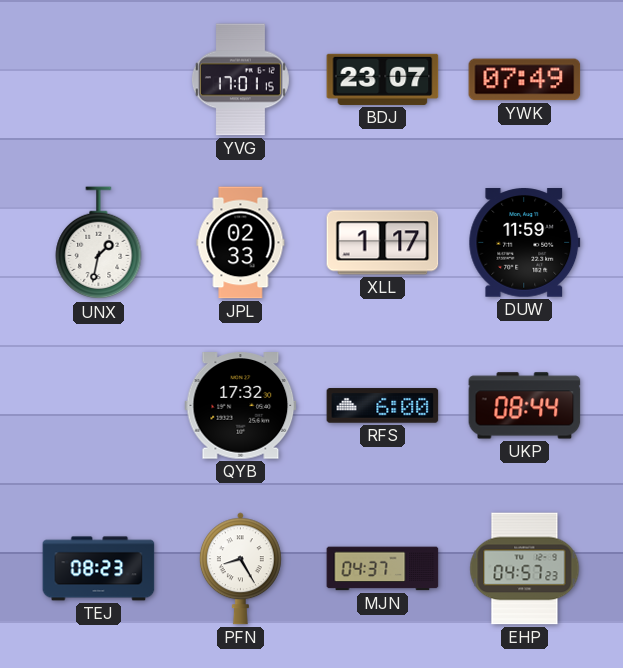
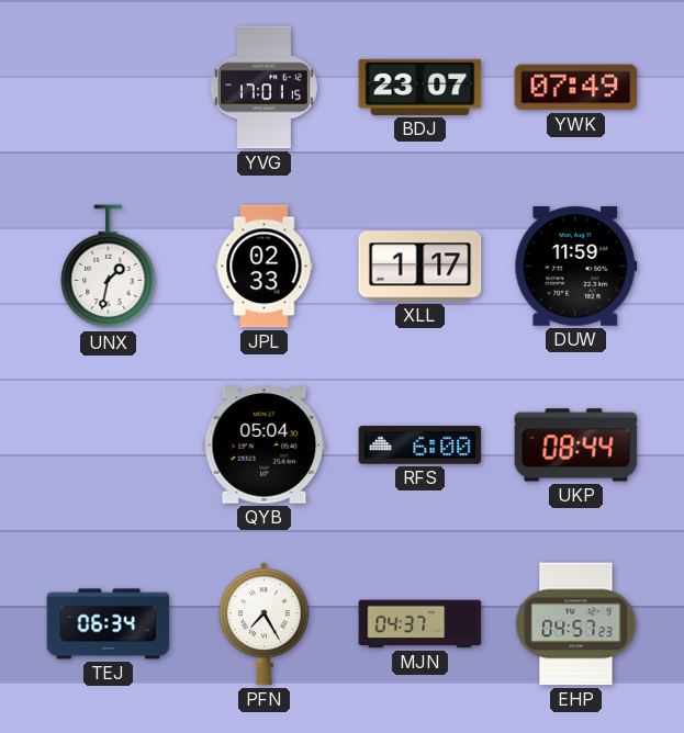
QYB: 17:32 -> 05:04
TEJ: 08:23 -> 06:34
PFN: 8:25 -> 7:25
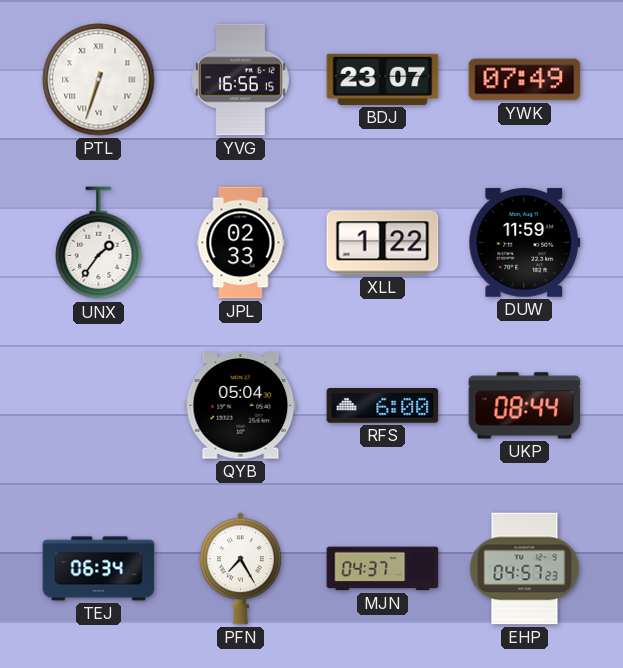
PTL: none -> 6:33
YVG: 17:01 -> 16:56
UNX: 1:32 -> 1:36
XLL: 1:17 -> 1:22
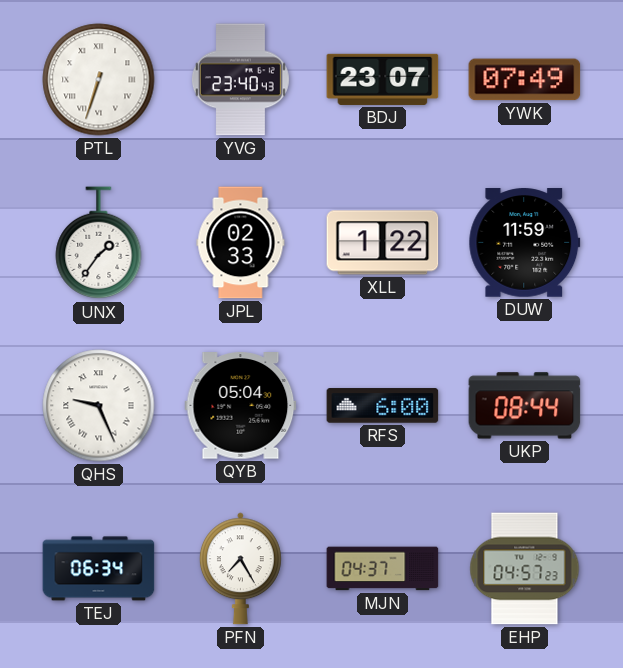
YVG: 16:56 -> 23:40
QHS: none -> 9:26
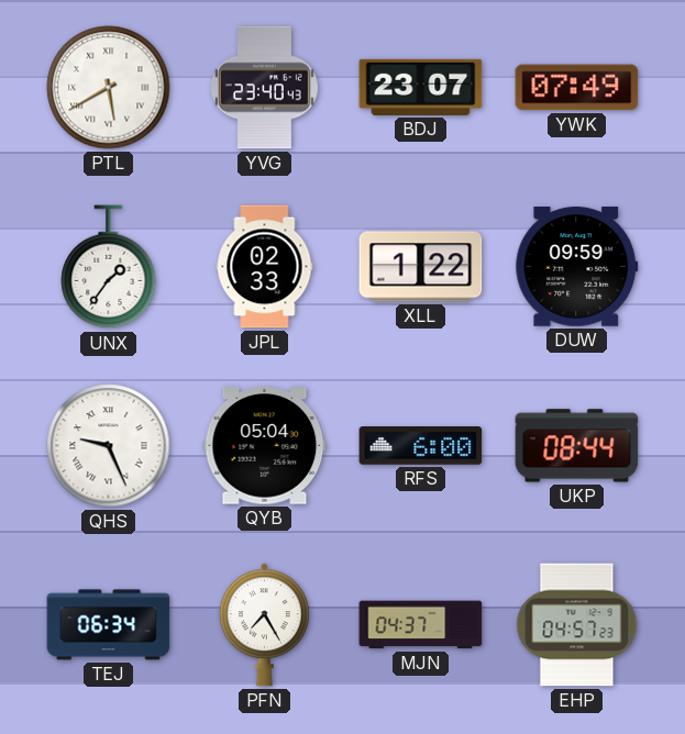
PTL: 6:33 -> 5:40
DUW: 11:59 -> 09:59
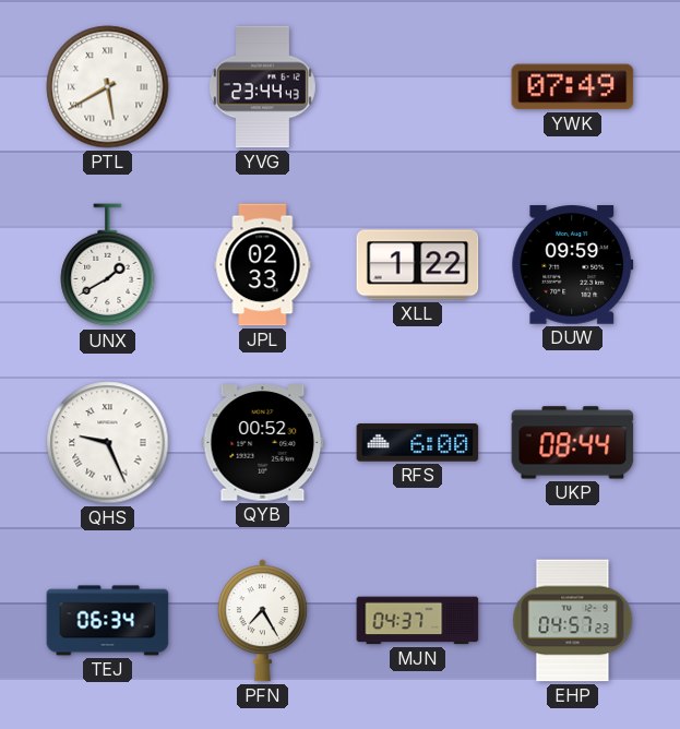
YVG: 23:40 -> 23:44
BDJ: 23:07 -> none
UNX: 1:36 -> 1:40
QYB: 05:04 -> 00:52
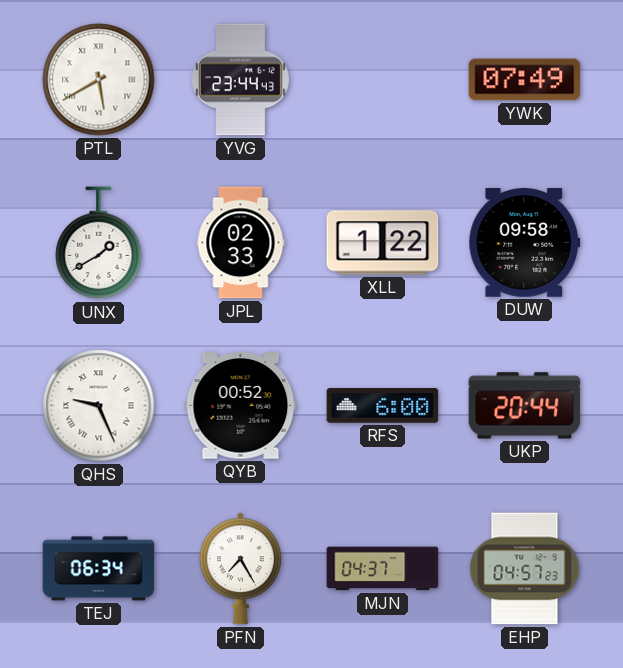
DUW: 09:59 -> 09:58
UKP: 08:44 -> 20:44
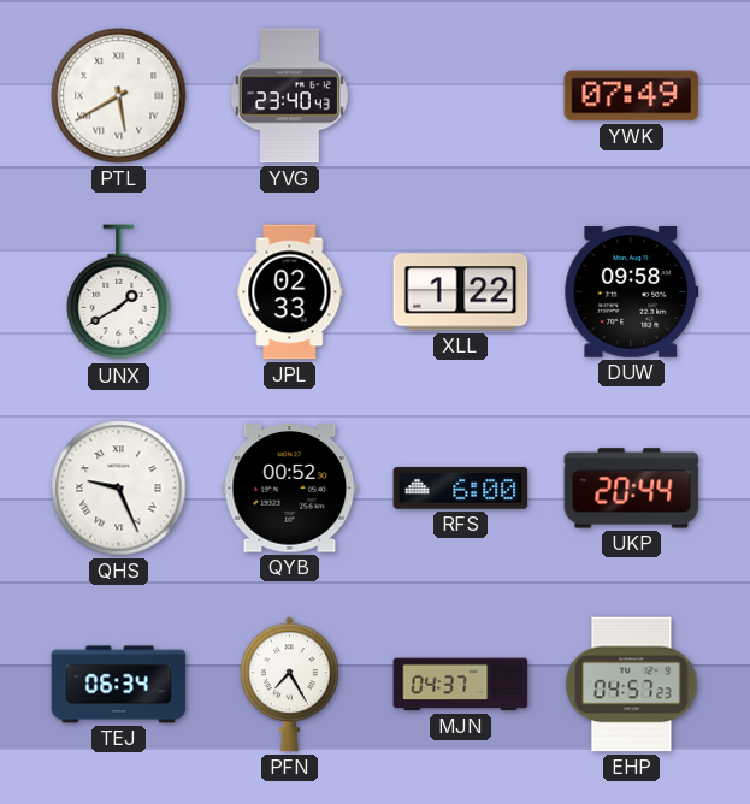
YVG: 23:44 -> 23:40
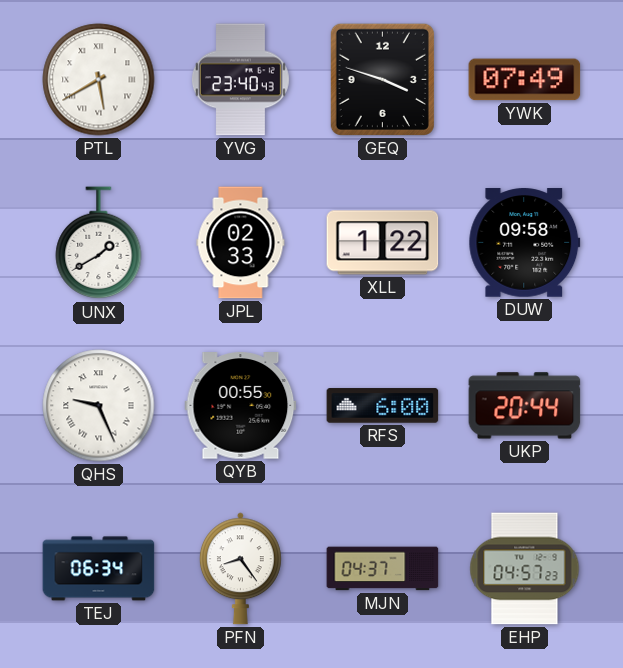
GEQ: none -> 3:48
QYB: 00:52 -> 00:55
PFN: 7:25 -> 8:24
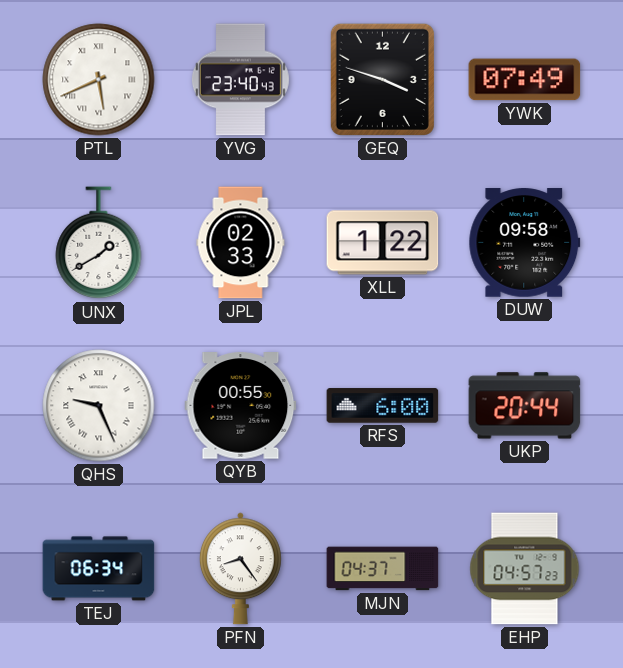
PTL: 5:40 -> 5:41
